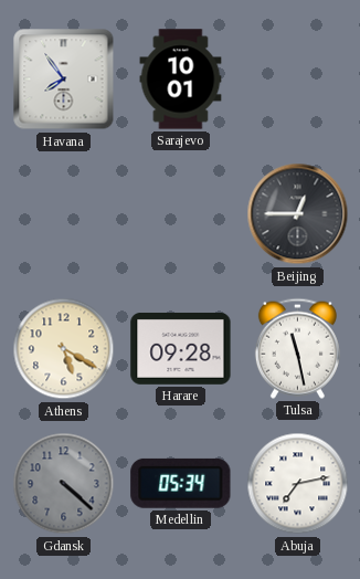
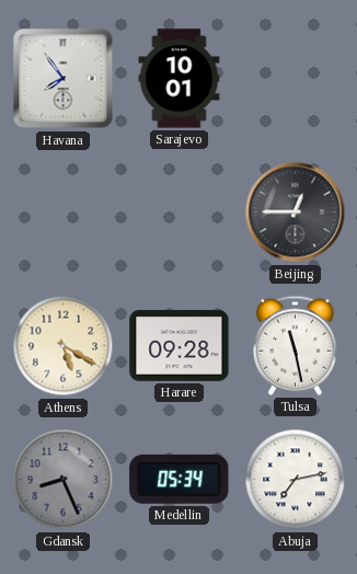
Gdansk: 4:22 -> 8:26
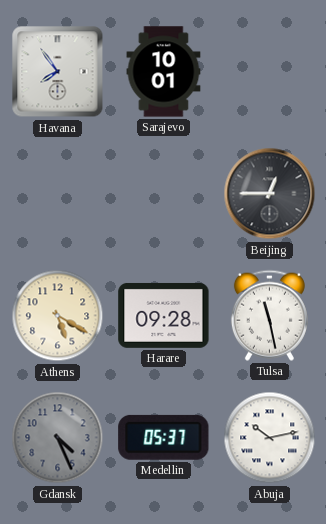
Gdansk: 8:26 -> 4:26
Medellin: 05:34 -> 05:37
Abuja: 7:13 -> 10:13
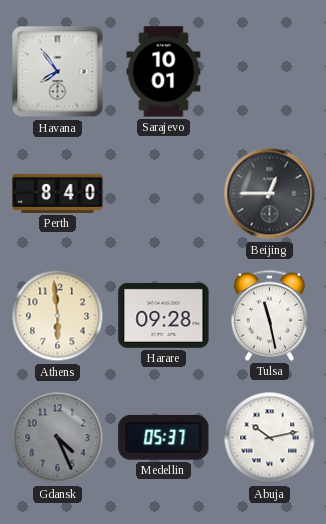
Perth: none -> 8:40
Athens: 5:20 -> 5:59
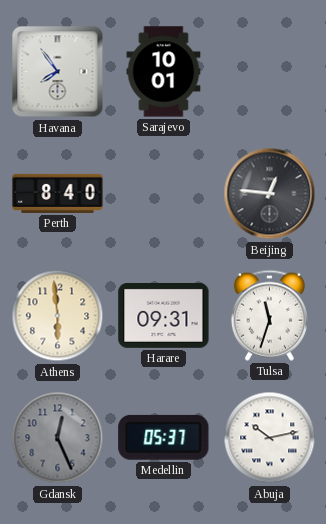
Beijing: 12:45 -> 12:46
Harare: 09:28 -> 09:31
Tulsa: 11:28 -> 11:33
Gdansk: 4:26 -> 12:26
